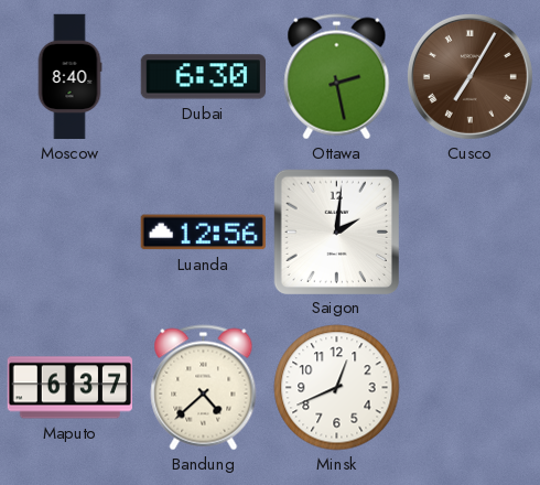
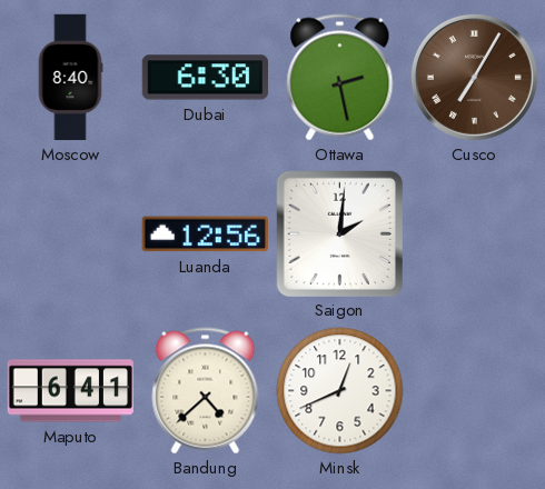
Maputo: 6:37 -> 6:41
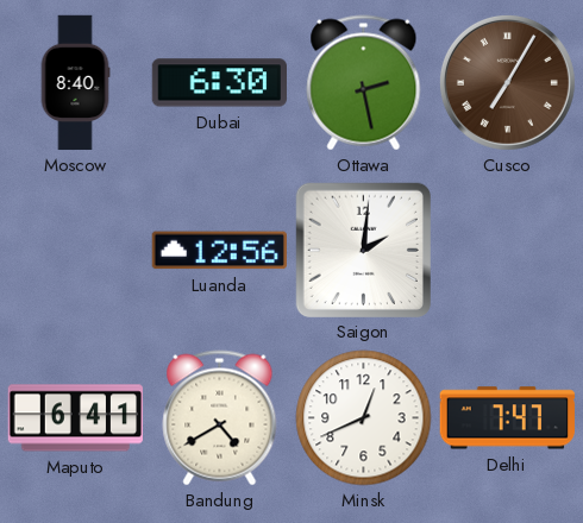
Bandung: 4:38 -> 4:40
Delhi: none -> 7:47
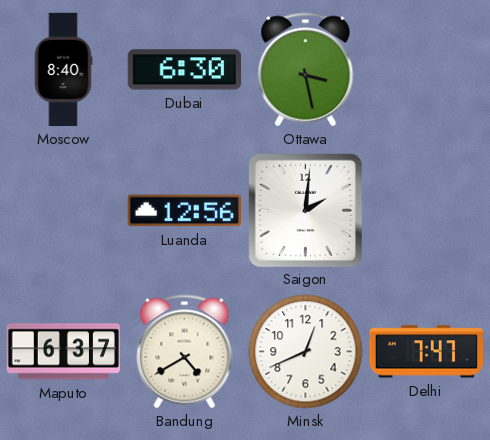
Ottawa: 2:28 -> 3:28
Cusco: 7:05 -> none
Maputo: 6:41 -> 6:37
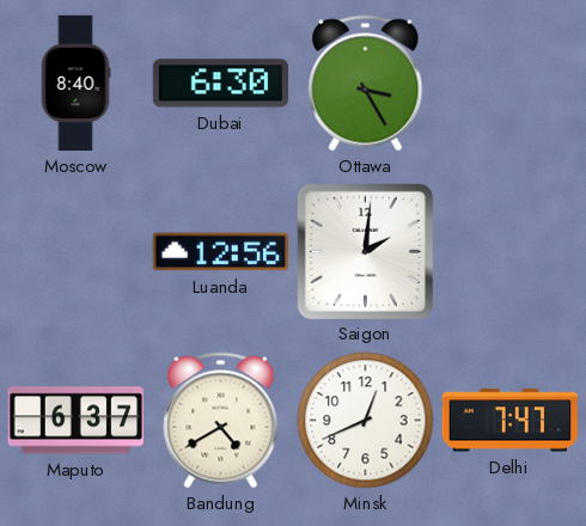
Ottawa: 3:28 -> 3:25
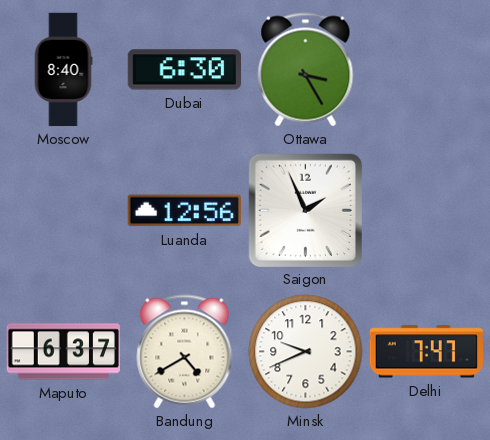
Saigon: 2:01 -> 1:56
Minsk: 12:41 -> 9:41
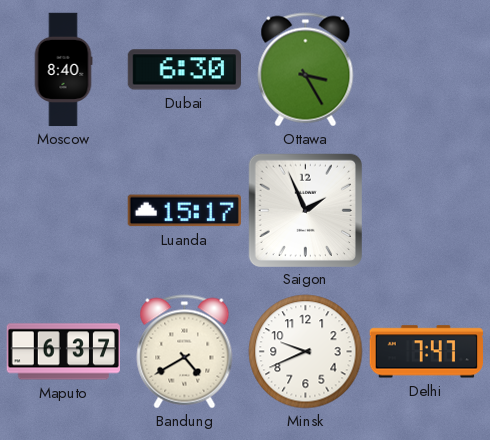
Luanda: 12:56 -> 15:17
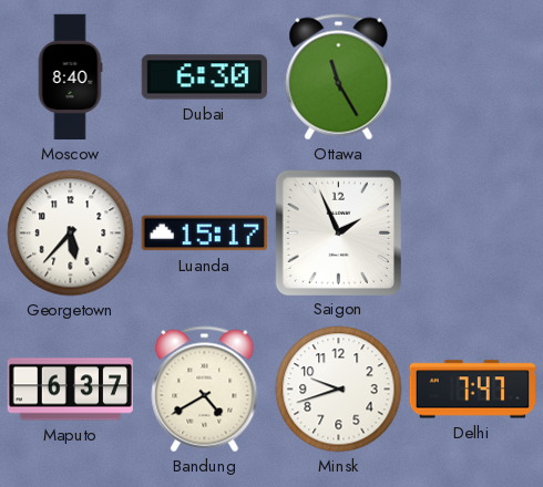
Ottawa: 3:25 -> 11:25
Georgetown: none -> 5:37
Minsk: 9:41 -> 9:42
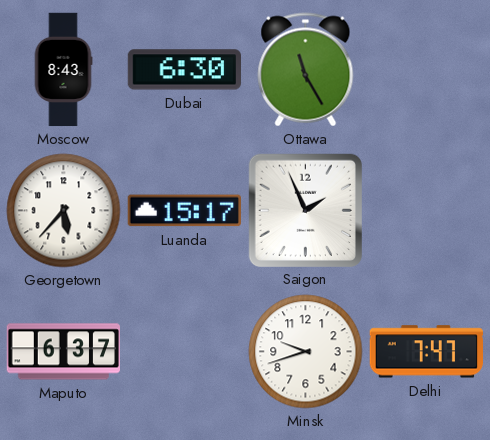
Moscow: 8:40 -> 8:43
Bandung: 4:40 -> none
